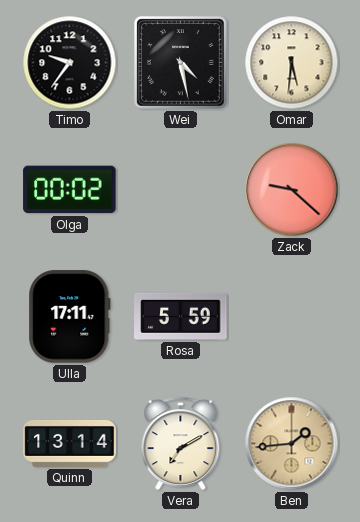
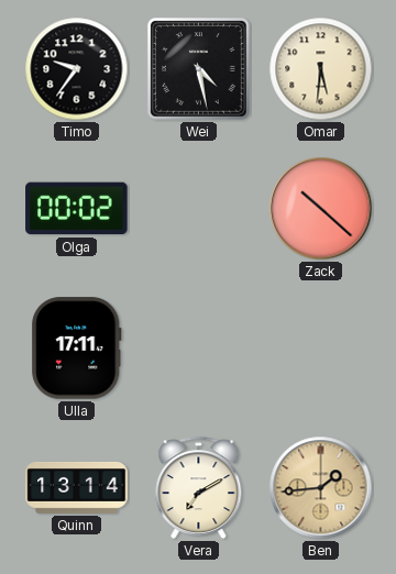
Zack: 9:22 -> 10:22
Rosa: 5:59 -> none
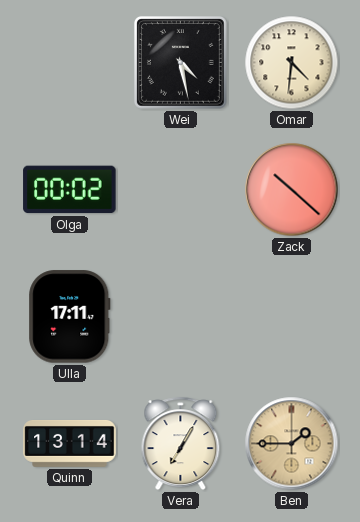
Timo: 9:36 -> none
Omar: 5:31 -> 4:31
Vera: 7:10 -> 7:05
Ben: 1:44 -> 1:45
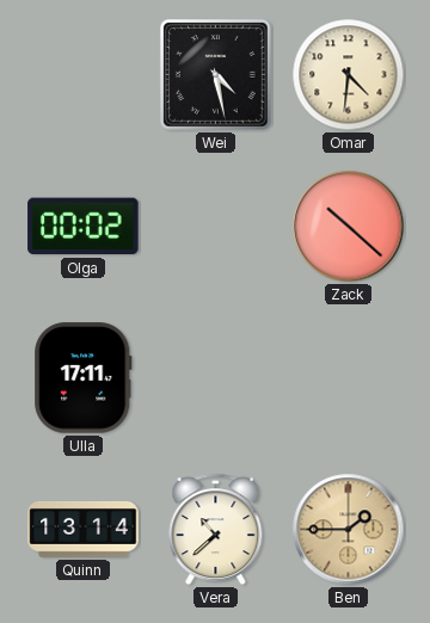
Vera: 7:05 -> 10:38
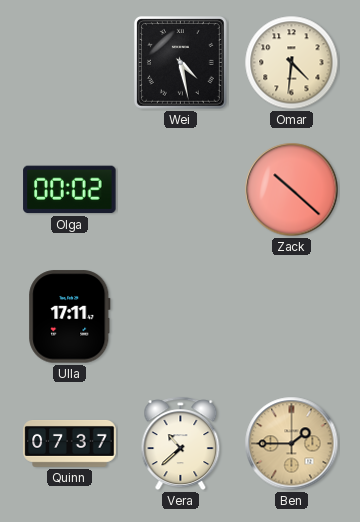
Quinn: 13:14 -> 07:37
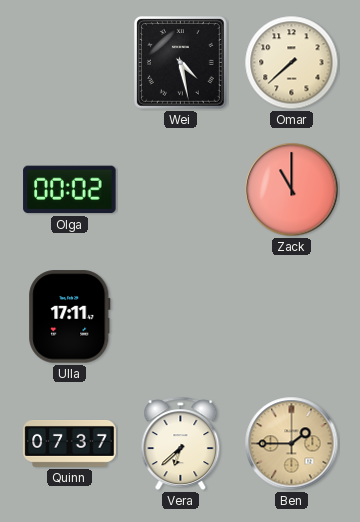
Omar: 4:31 -> 7:38
Zack: 10:22 -> 11:00
Vera: 10:38 -> 6:38
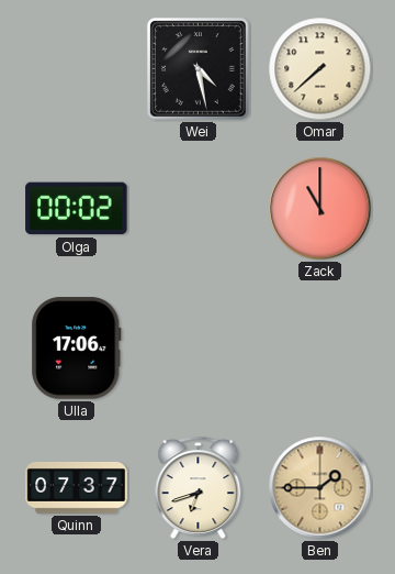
Ulla: 17:11 -> 17:06
Vera: 6:38 -> 6:42
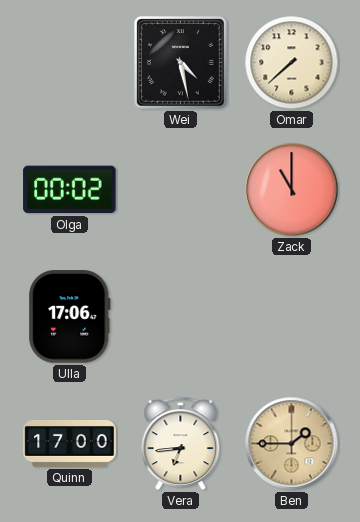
Quinn: 07:37 -> 17:00
Vera: 6:42 -> 6:44
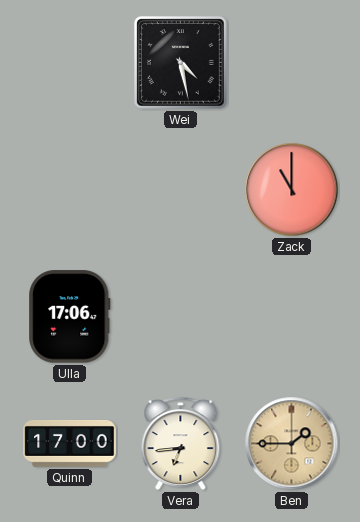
Omar: 7:38 -> none
Olga: 00:02 -> none
